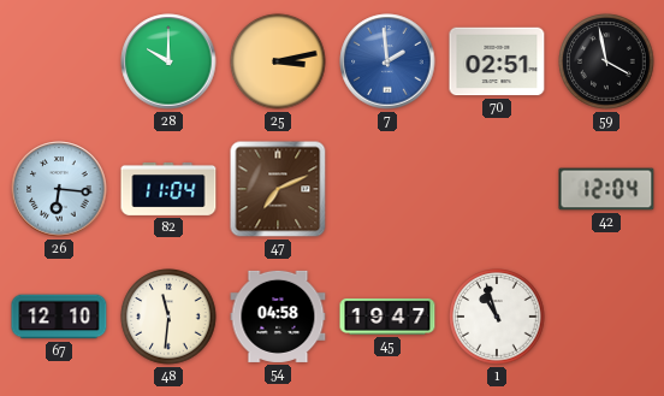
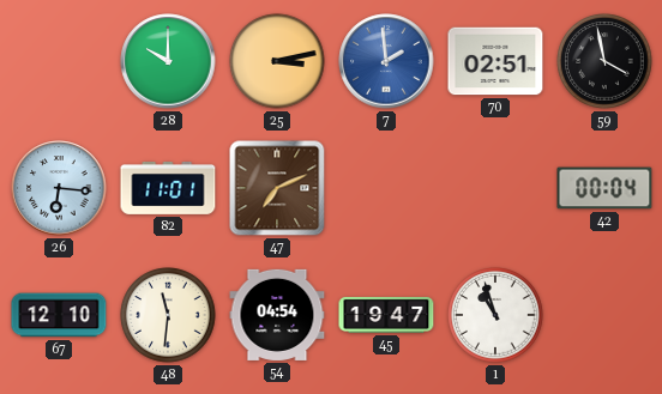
82: 11:04 -> 11:01
42: 12:04 -> 00:04
54: 04:58 -> 04:54
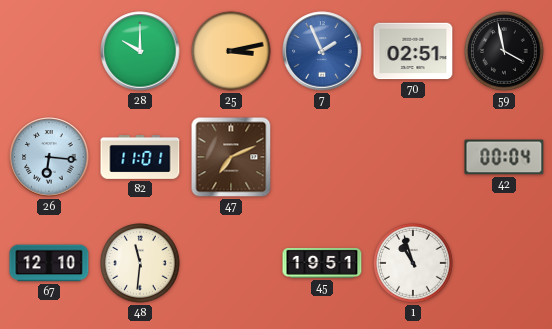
7: 1:59 -> 1:56
54: 04:54 -> none
45: 19:47 -> 19:51
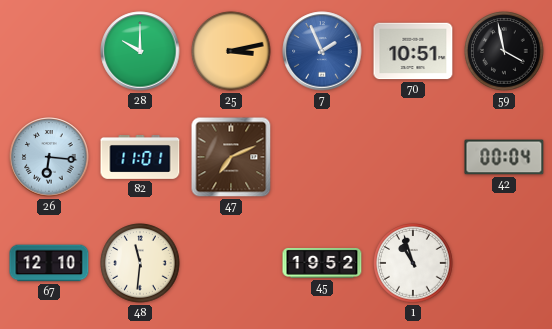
70: 02:51 -> 10:51
45: 19:51 -> 19:52
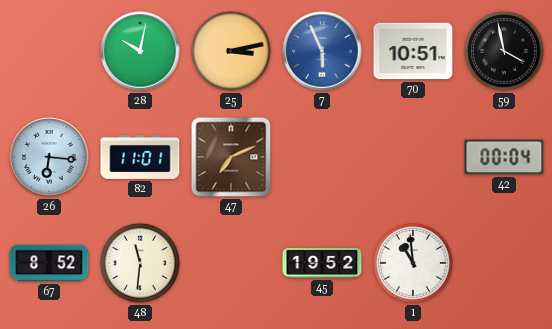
28: 10:00 -> 10:02
7: 1:56 -> 5:56
67: 12:10 -> 8:52
1: 10:57 -> 10:59
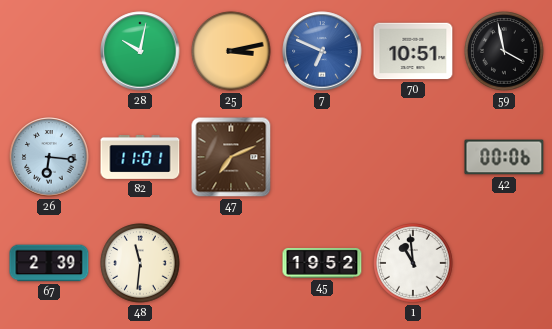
7: 5:56 -> 6:49
42: 00:04 -> 00:06
67: 8:52 -> 2:39
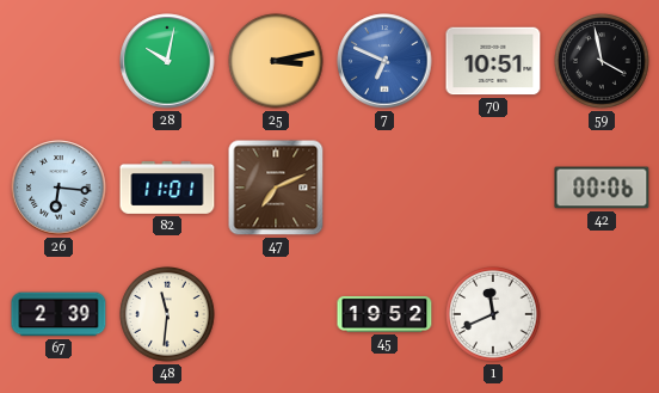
1: 10:59 -> 11:41
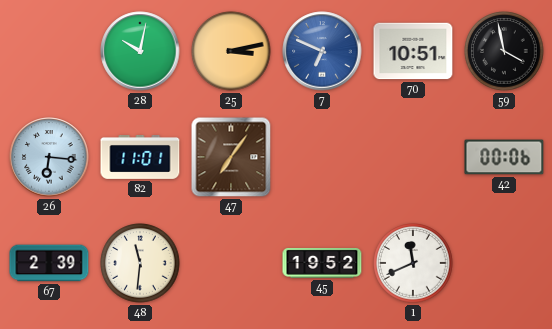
47: 7:11 -> 7:06
